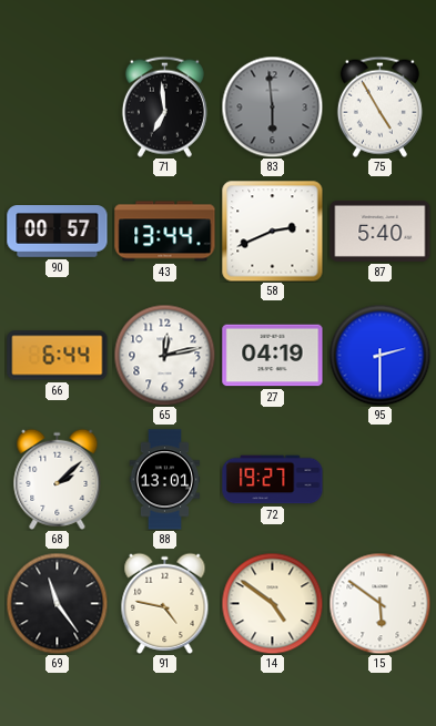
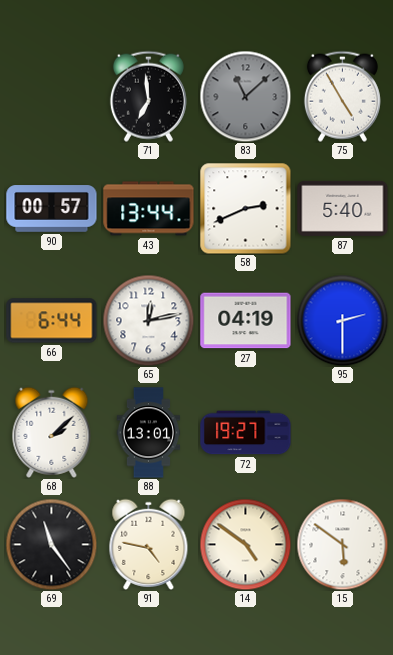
83: 5:59 -> 11:08
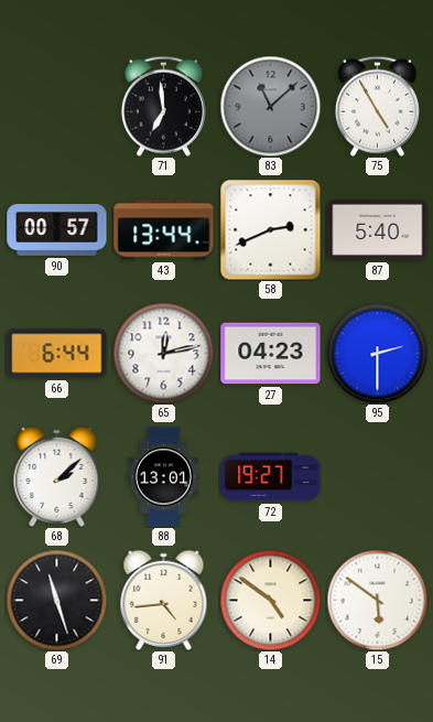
27: 04:19 -> 04:23
69: 11:24 -> 11:27
91: 4:47 -> 4:44
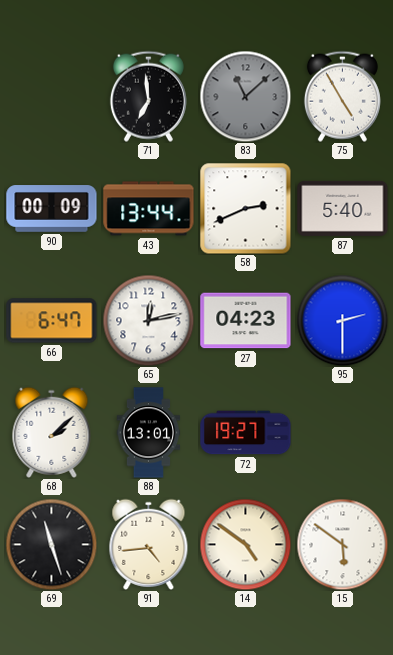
90: 00:57 -> 00:09
66: 6:44 -> 6:47
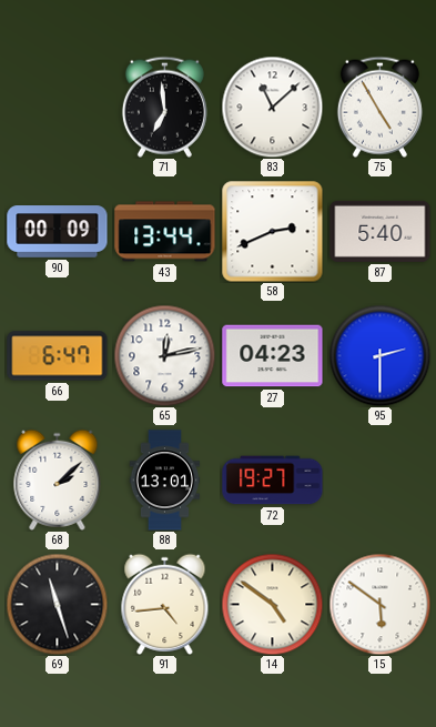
83 dial: grey -> white
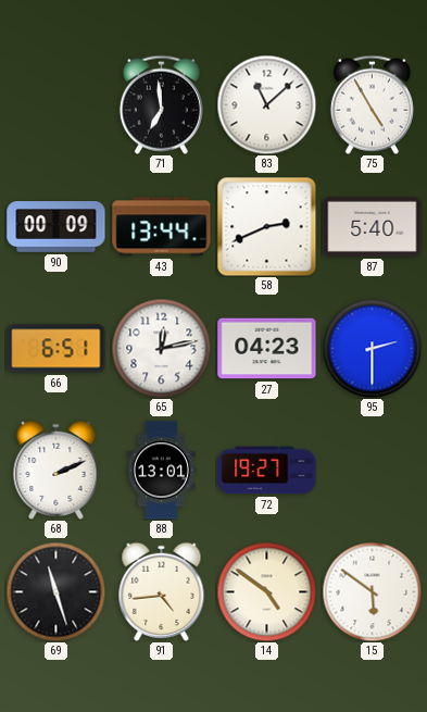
66: 6:47 -> 6:51
68: 2:08 -> 2:11
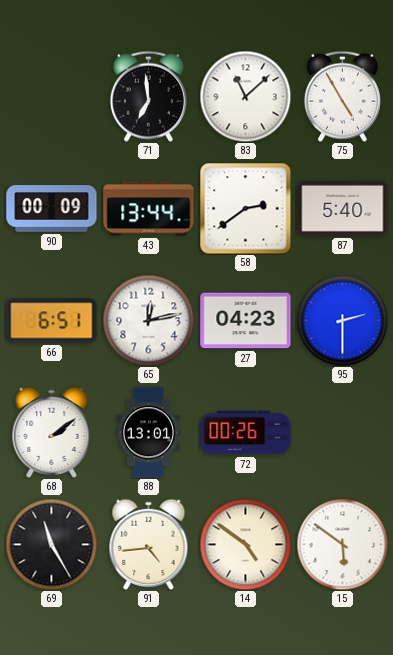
58: 2:41 -> 2:39
68: 2:11 -> 2:09
72: 19:27 -> 00:26
69: 11:27 -> 11:25
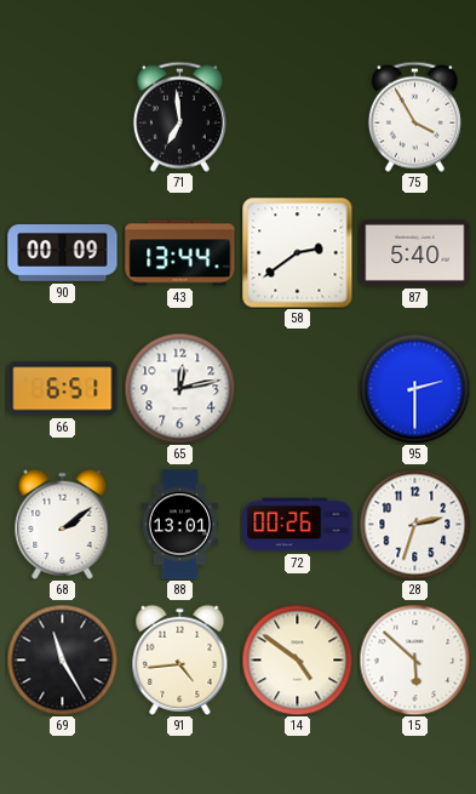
83: 11:08 -> none
75: 4:55 -> 3:55
27: 04:23 -> none
28: none -> 2:33
15: 5:51 -> 5:52
